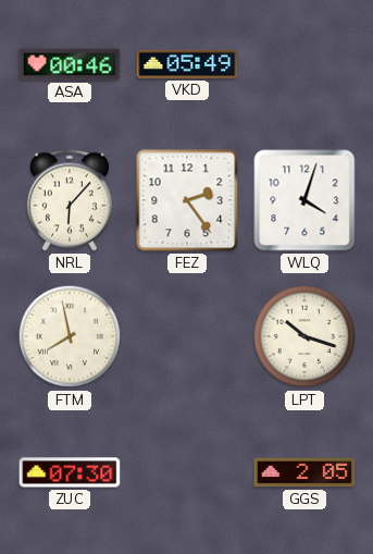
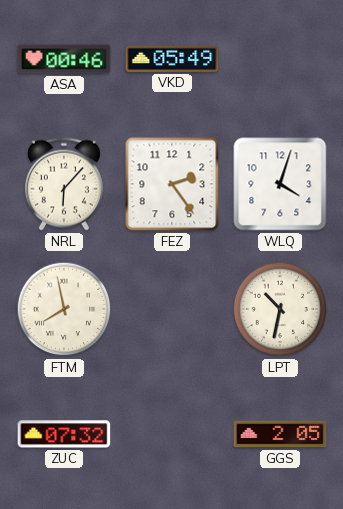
LPT: 10:18 -> 10:32
ZUC: 07:30 -> 07:32
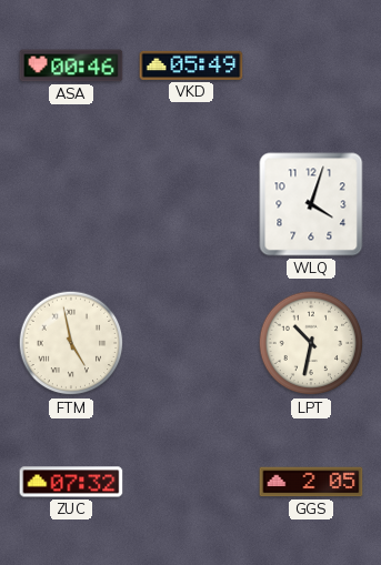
NRL: 6:07 -> none
FEZ: 2:24 -> none
FTM: 7:58 -> 4:58
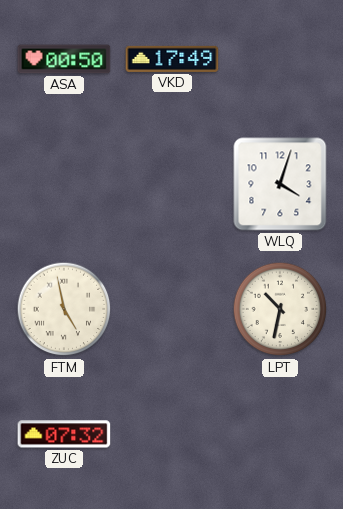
ASA: 00:46 -> 00:50
VKD: 05:49 -> 17:49
GGS: 2:05 -> none
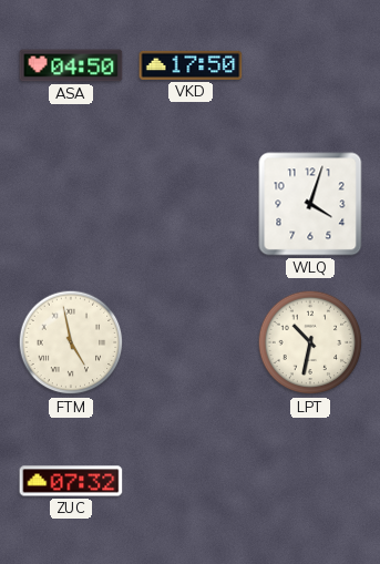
ASA: 00:50 -> 04:50
VKD: 17:49 -> 17:50
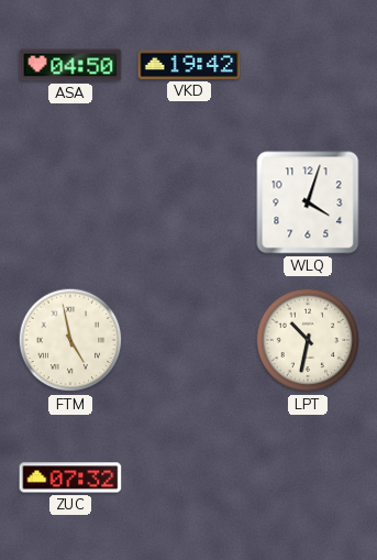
VKD: 17:50 -> 19:42
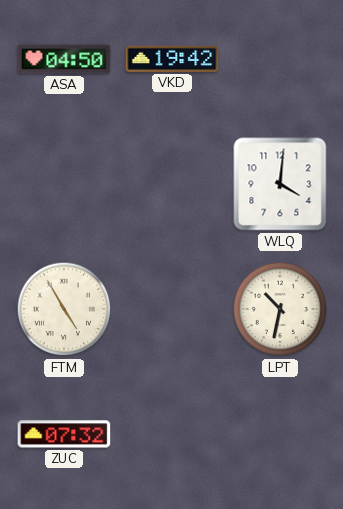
WLQ: 4:03 -> 4:01
FTM: 4:58 -> 4:55
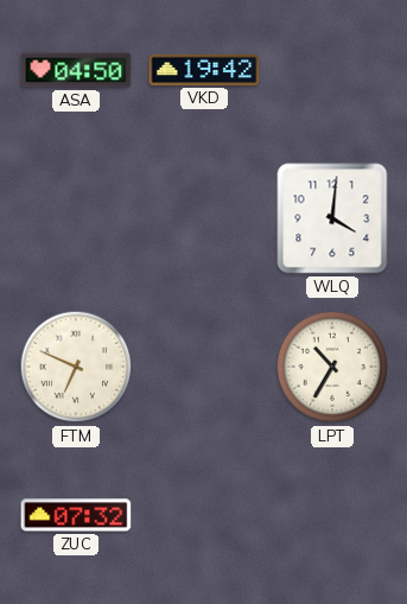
FTM: 4:55 -> 6:49
LPT: 10:32 -> 10:35
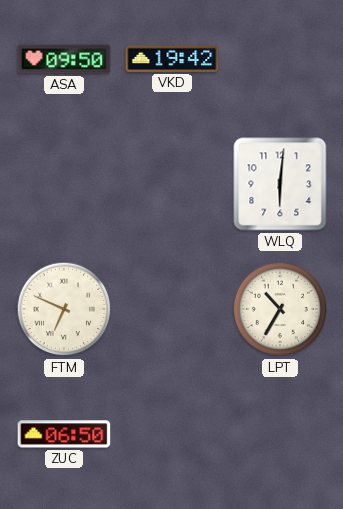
ASA: 04:50 -> 09:50
WLQ: 4:01 -> 6:01
ZUC: 07:32 -> 06:50
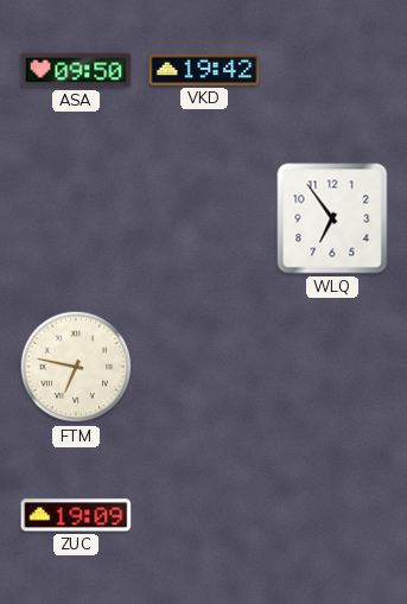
WLQ: 6:01 -> 6:54
FTM: 6:49 -> 6:47
LPT: 10:35 -> none
ZUC: 06:50 -> 19:09
